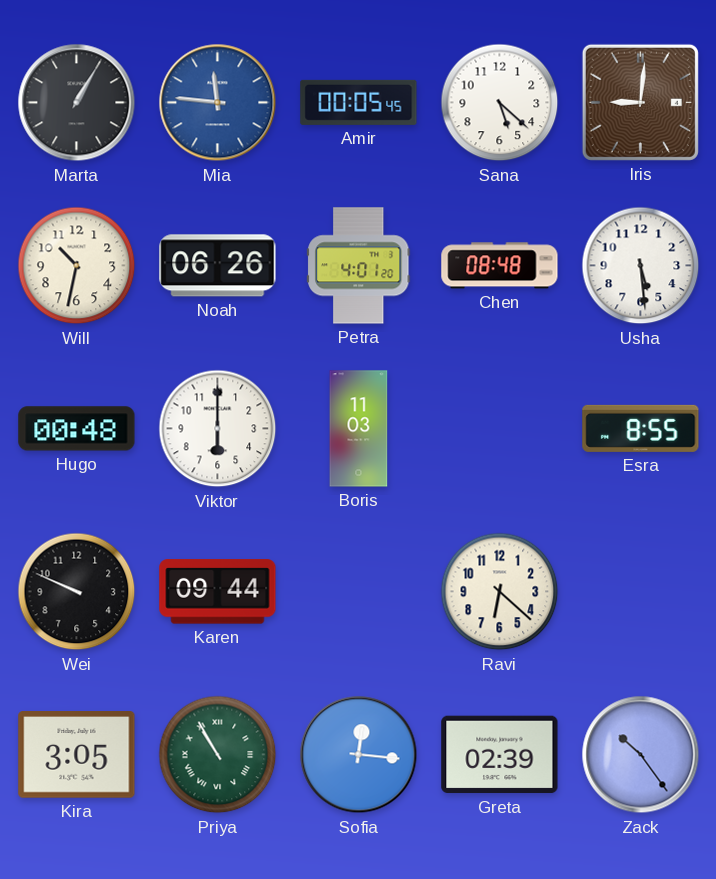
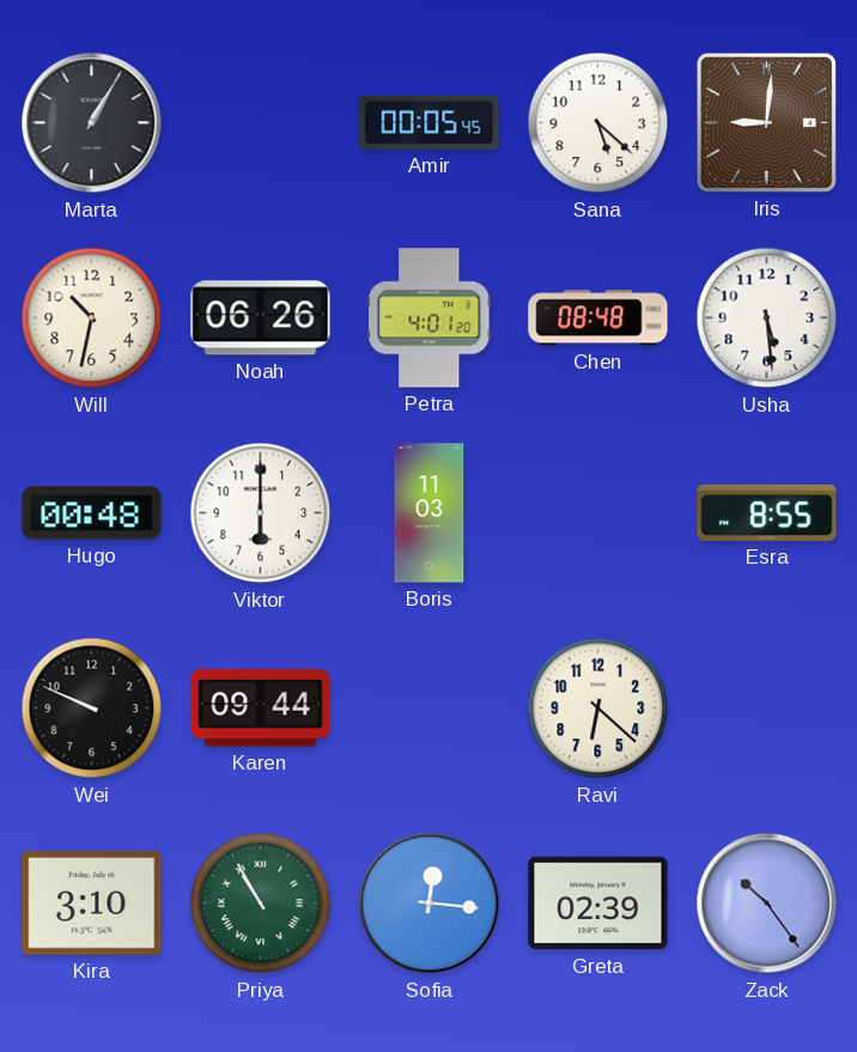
Mia: 11:46 -> none
Kira: 3:05 -> 3:10
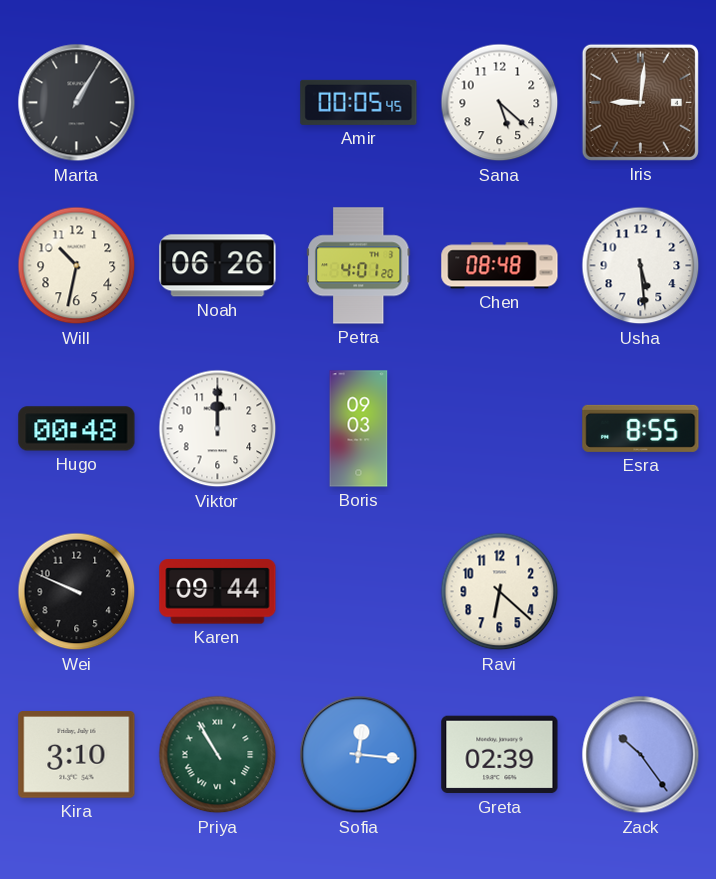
Viktor: 6:00 -> 12:00
Boris: 11:03 -> 09:03
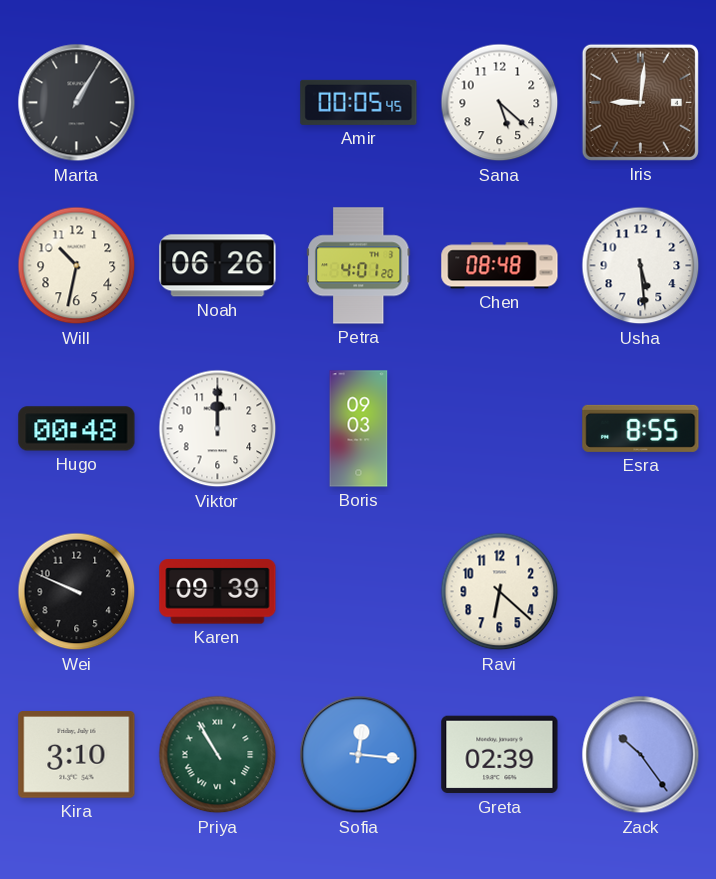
Karen: 09:44 -> 09:39
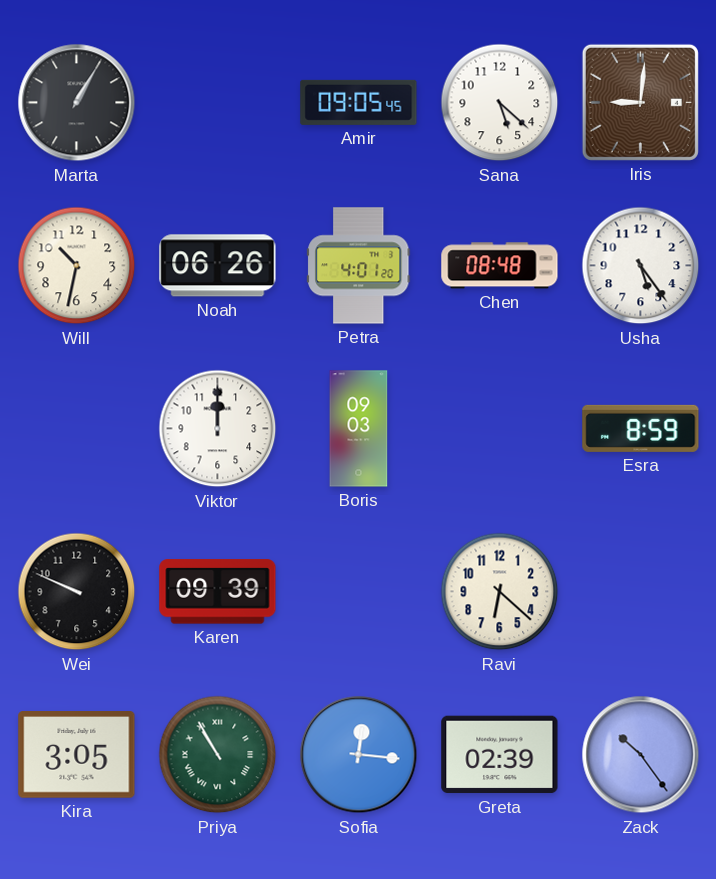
Amir: 00:05 -> 09:05
Usha: 5:29 -> 5:24
Hugo: 00:48 -> none
Esra: 8:55 -> 8:59
Kira: 3:10 -> 3:05
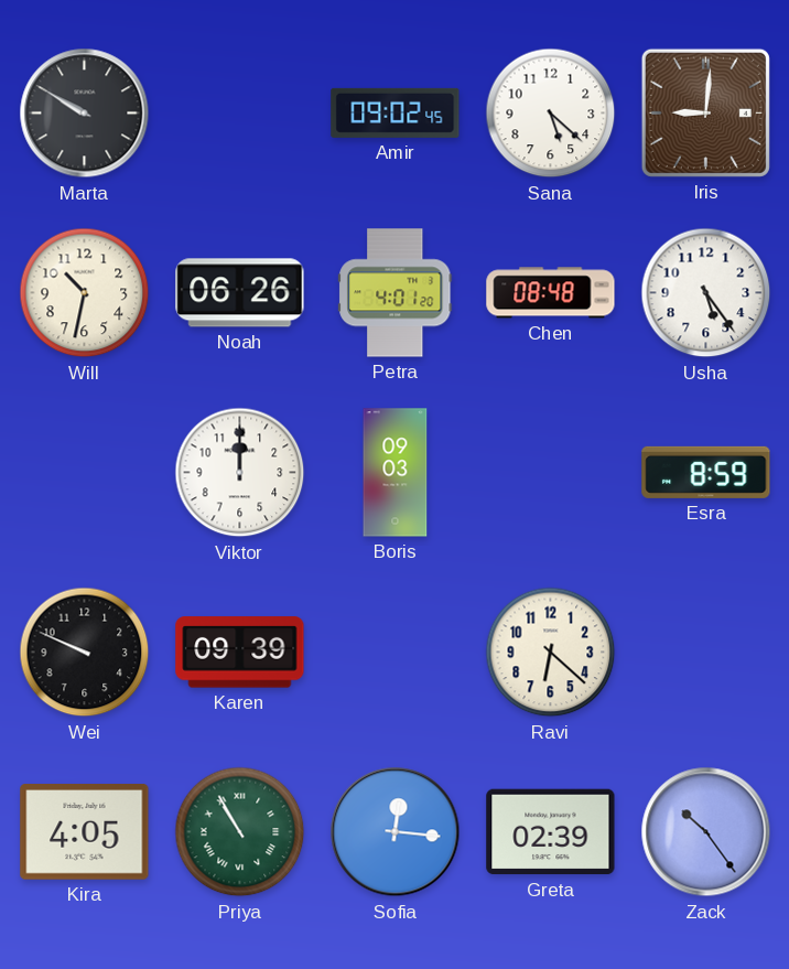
Marta: 1:05 -> 9:50
Amir: 09:05 -> 09:02
Kira: 3:05 -> 4:05
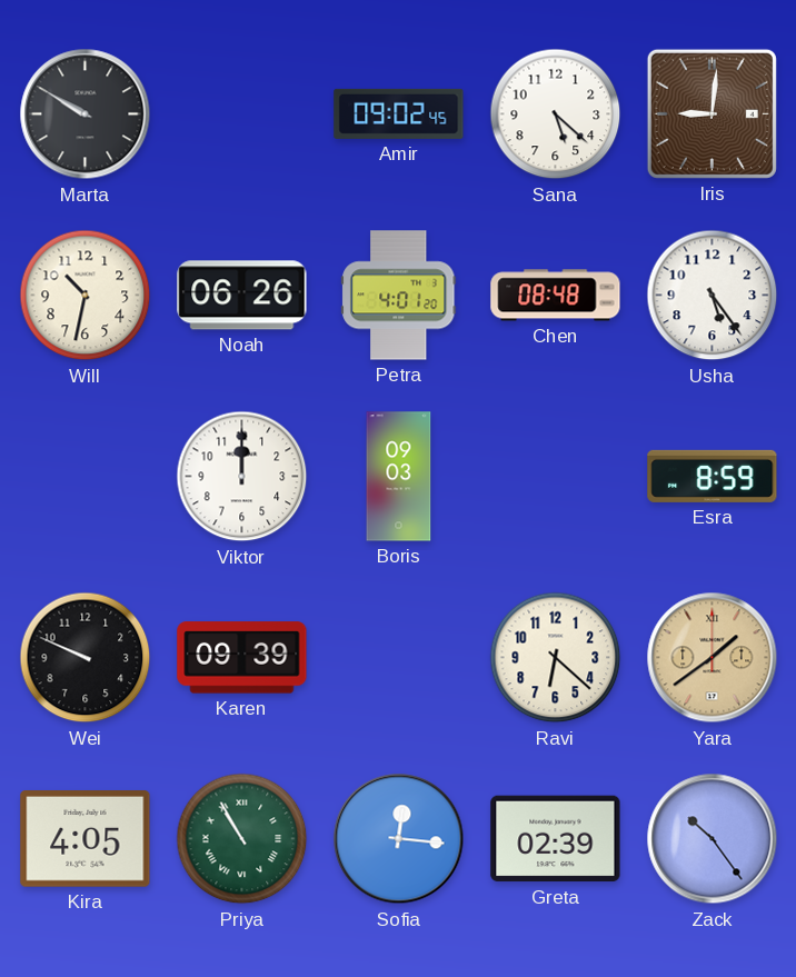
Yara: none -> 1:39
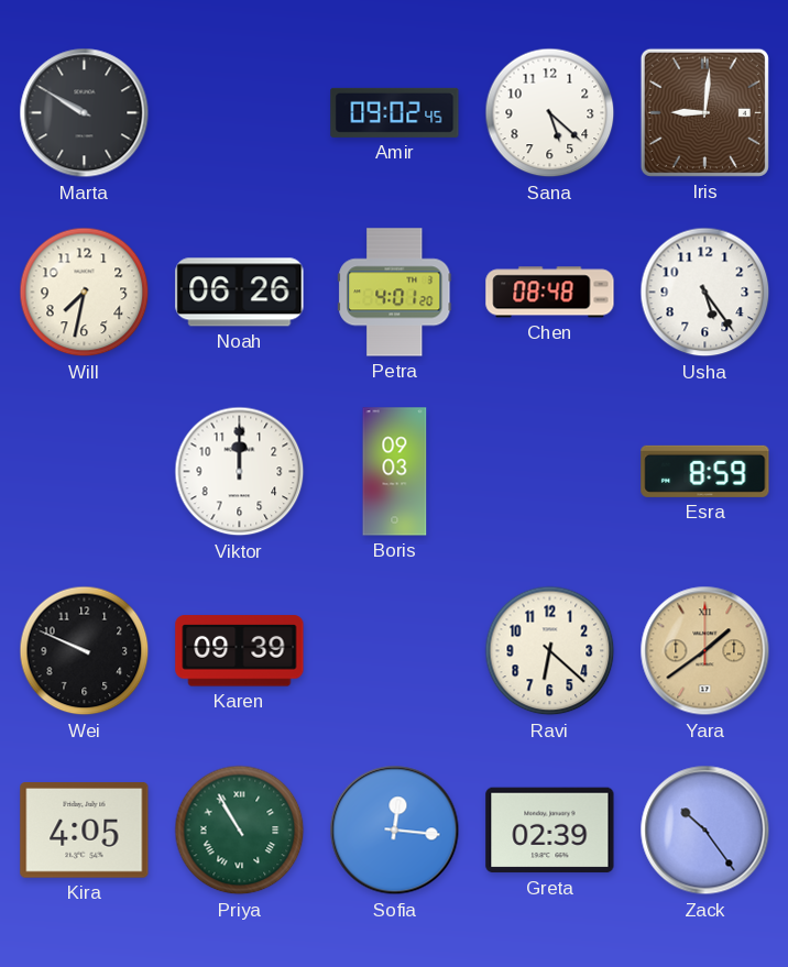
Will: 10:32 -> 7:32
